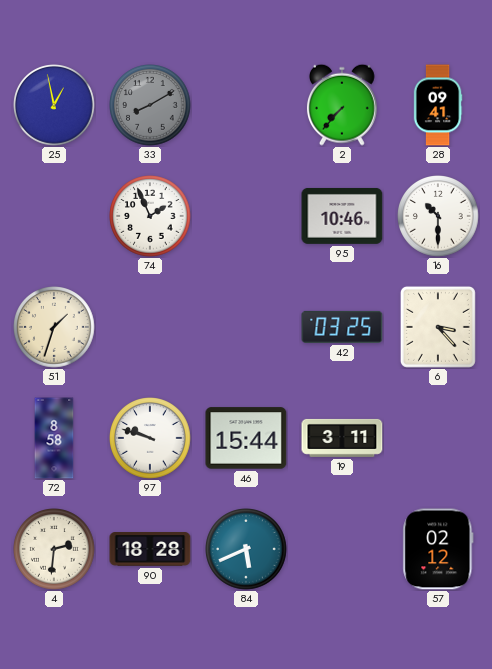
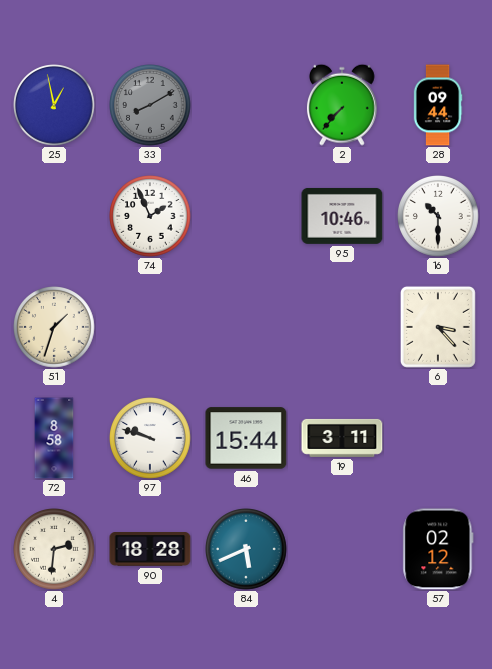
28: 09:41 -> 09:44
42: 03:25 -> none
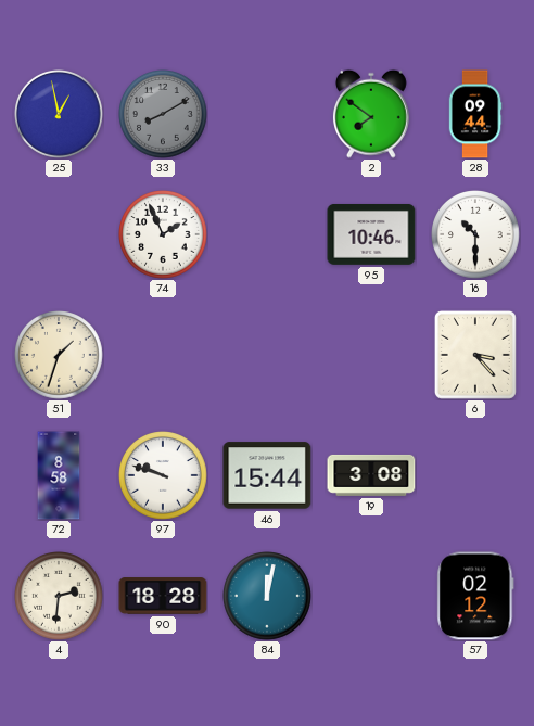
2: 7:37 -> 7:51
19: 3:11 -> 3:08
84: 5:41 -> 12:02
